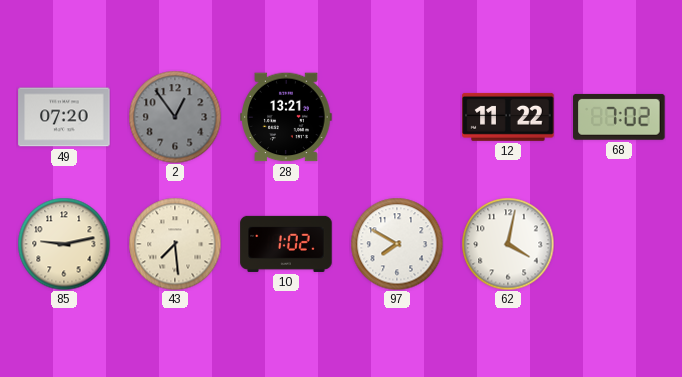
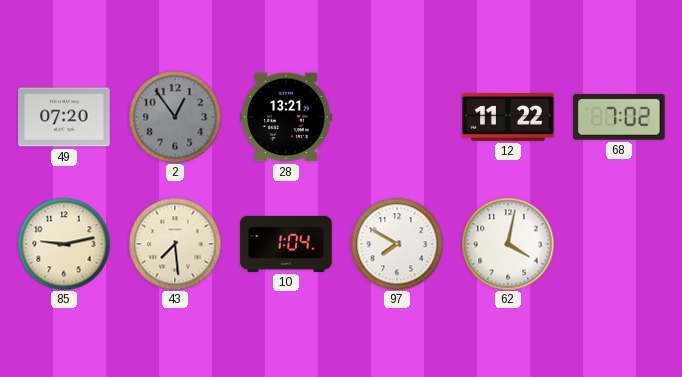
10: 1:02 -> 1:04
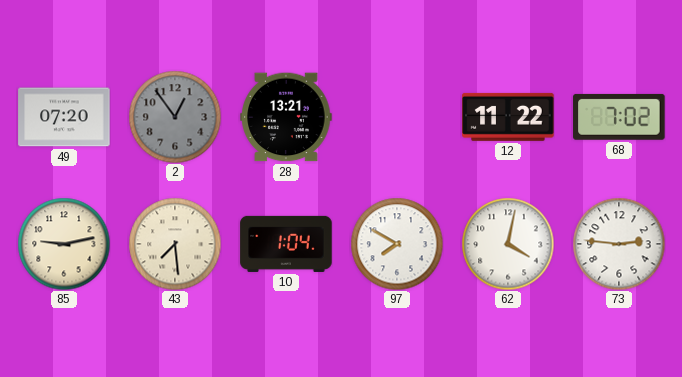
73: none -> 2:46
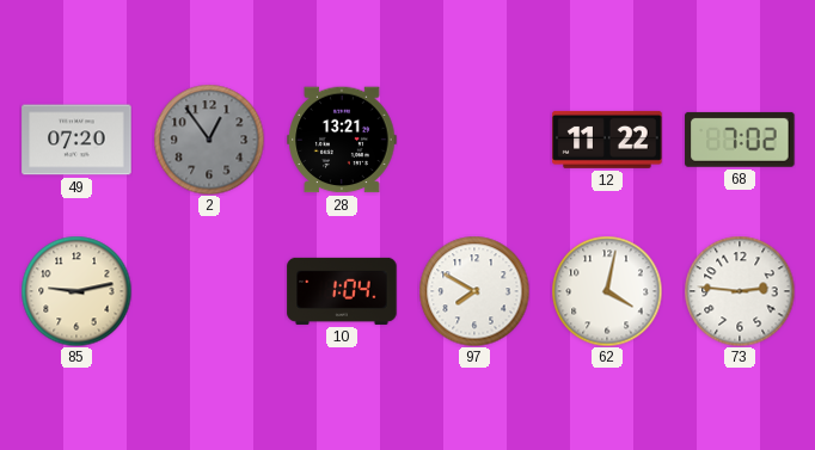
43: 7:29 -> none
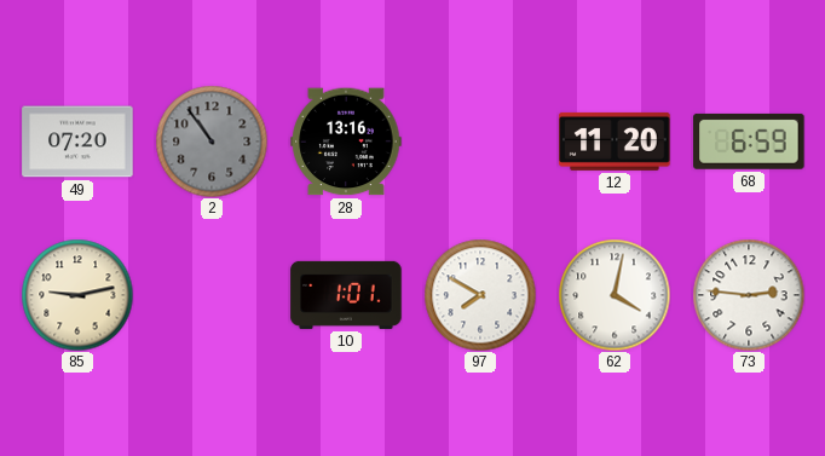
2: 12:54 -> 10:54
28: 13:21 -> 13:16
12: 11:22 -> 11:20
68: 7:02 -> 6:59
10: 1:04 -> 1:01
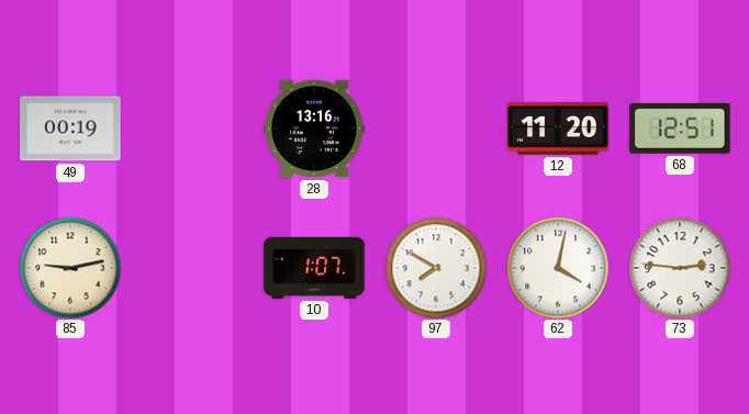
49: 07:20 -> 00:19
2: 10:54 -> none
68: 6:59 -> 12:51
10: 1:01 -> 1:07
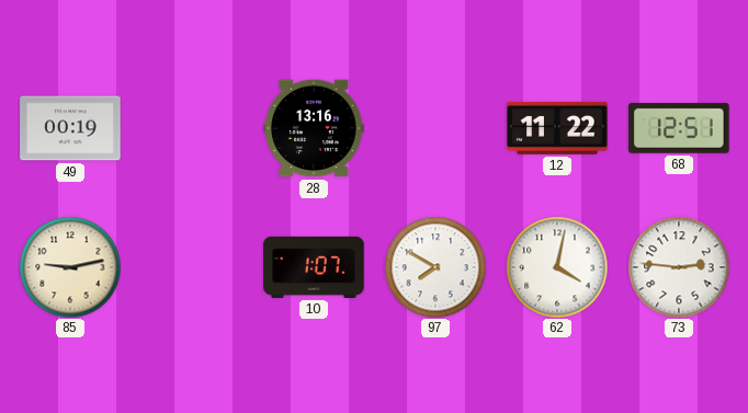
12: 11:20 -> 11:22
